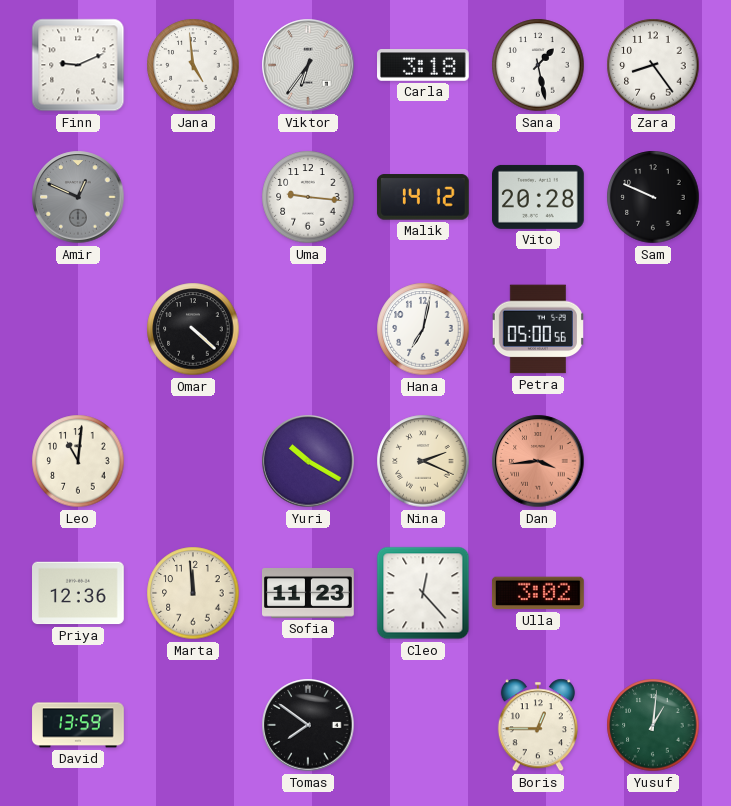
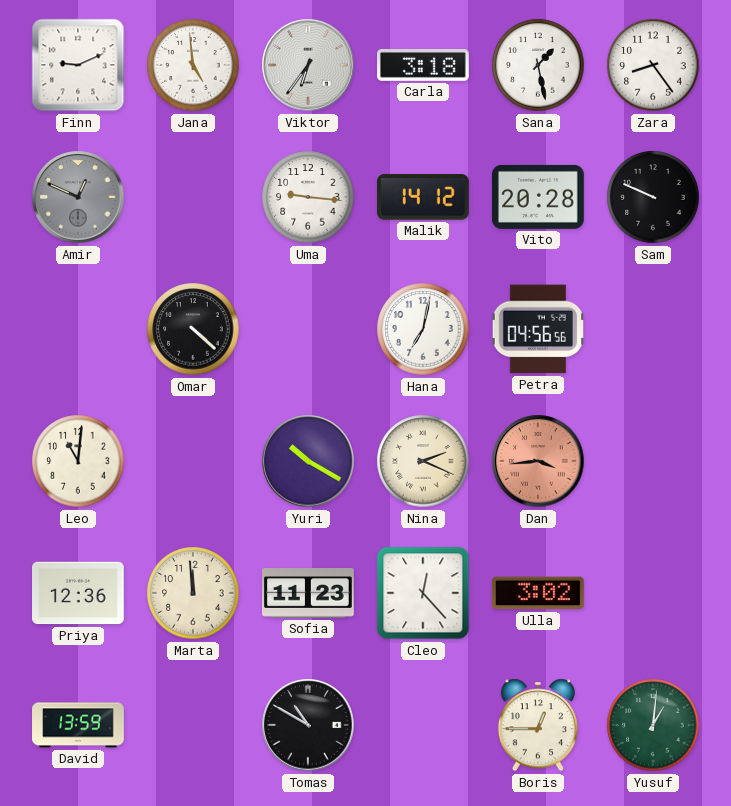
Petra: 05:00 -> 04:56
Tomas: 7:51 -> 10:50
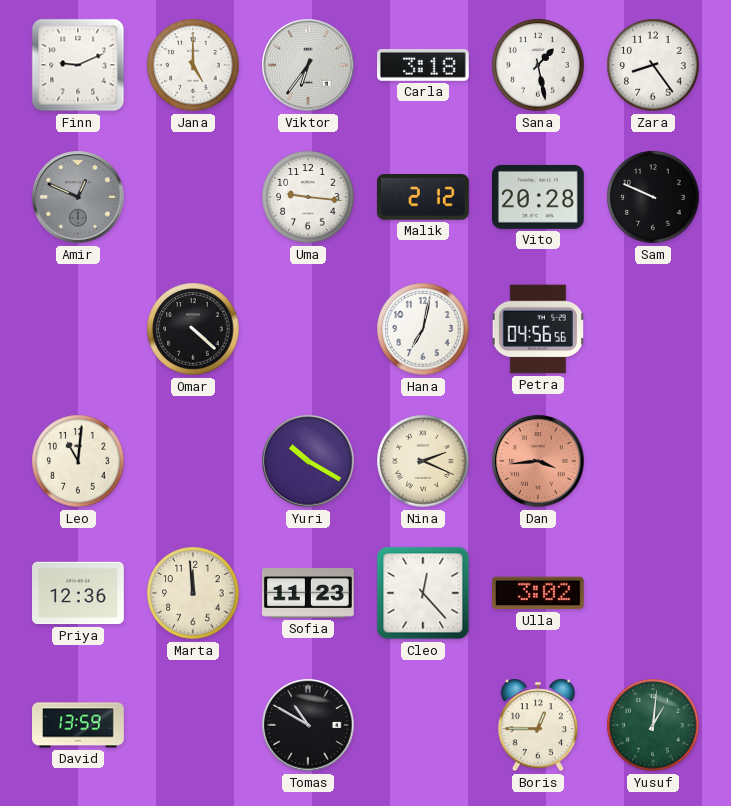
Jana: 4:59 -> 5:00
Malik: 14:12 -> 2:12
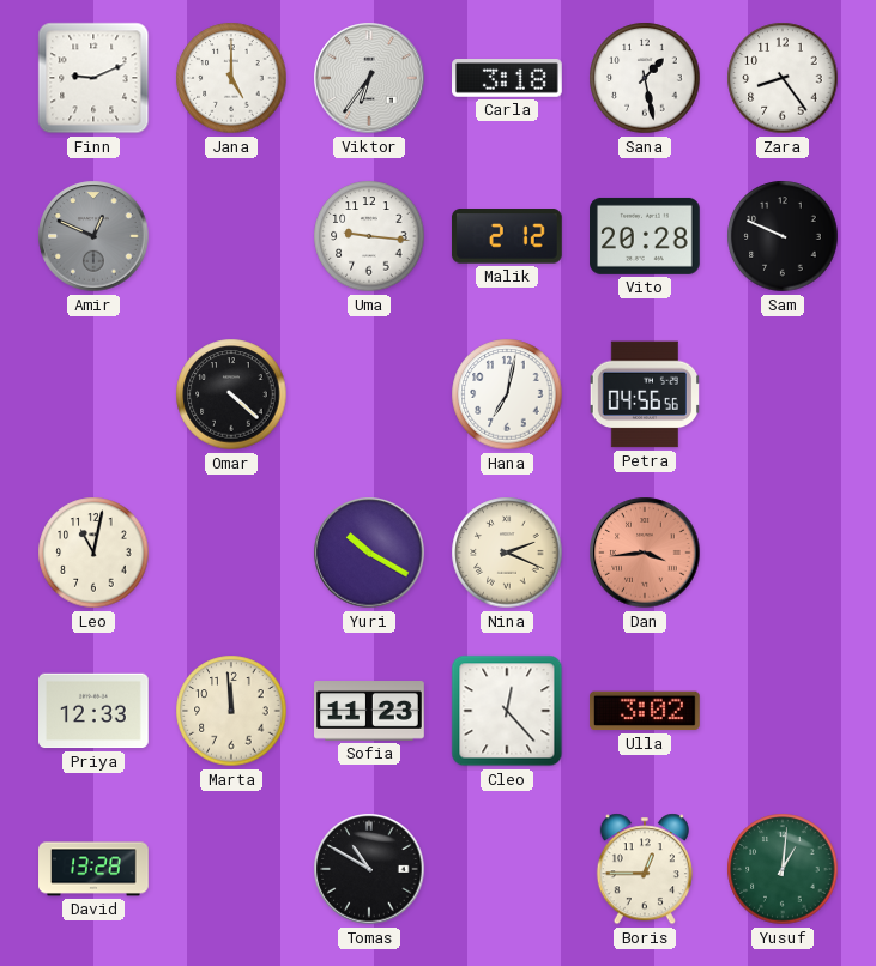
Leo: 11:01 -> 11:02
Priya: 12:36 -> 12:33
David: 13:59 -> 13:28
